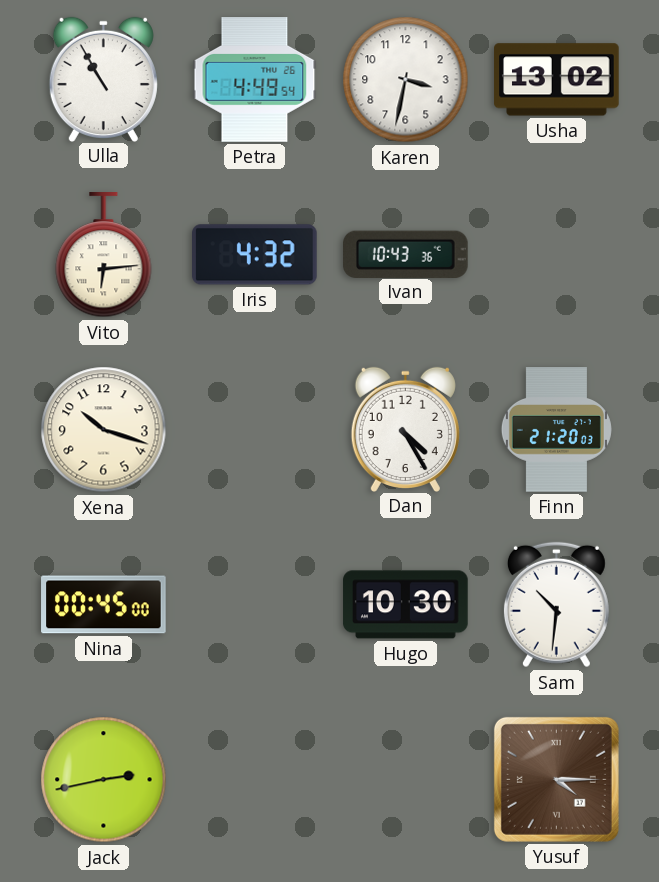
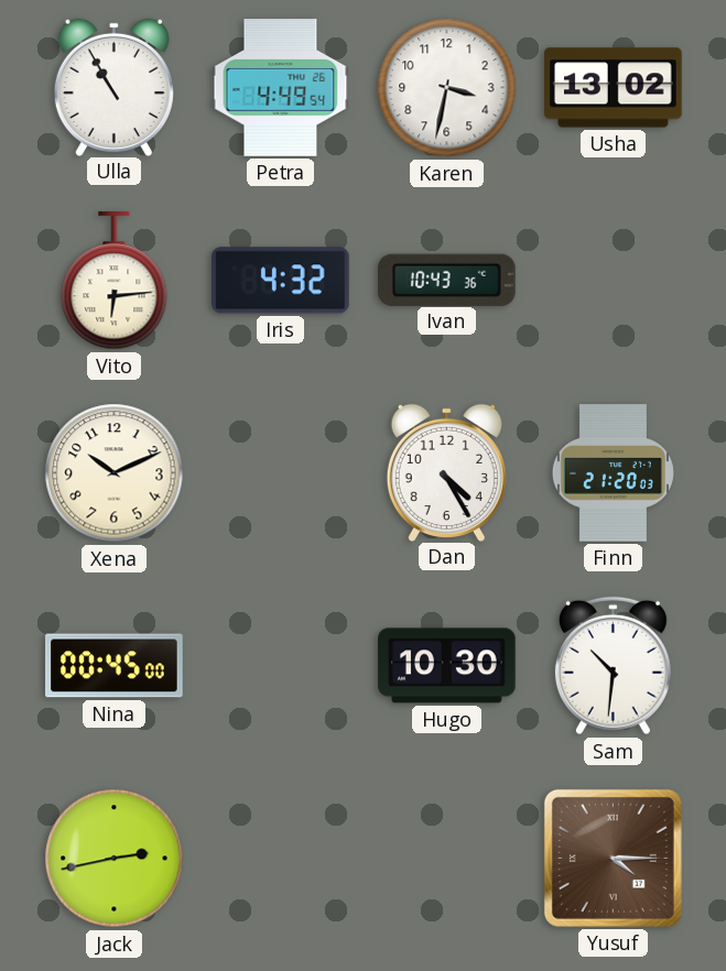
Xena: 10:18 -> 10:11
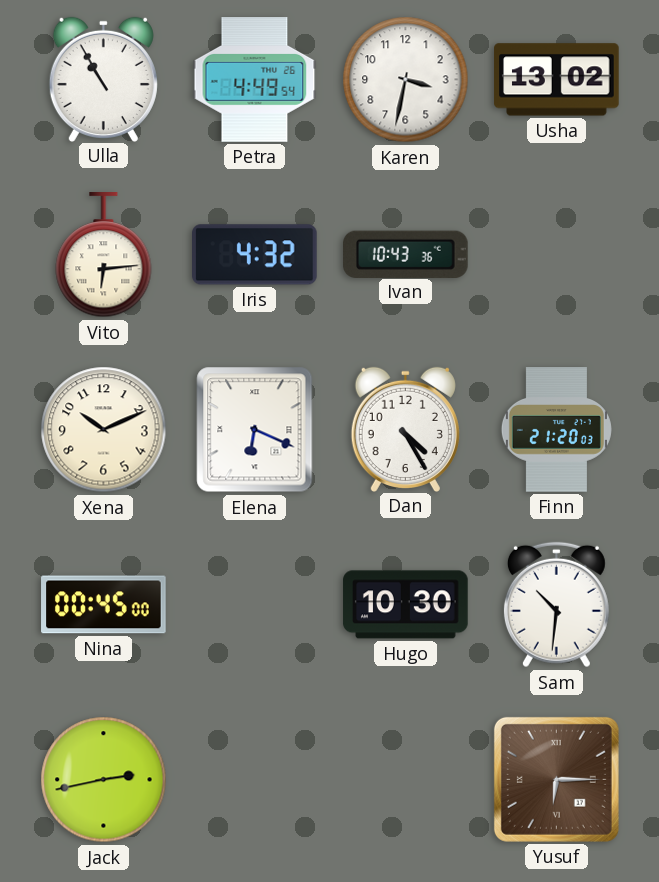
Elena: none -> 6:19
Yusuf: 4:15 -> 6:15
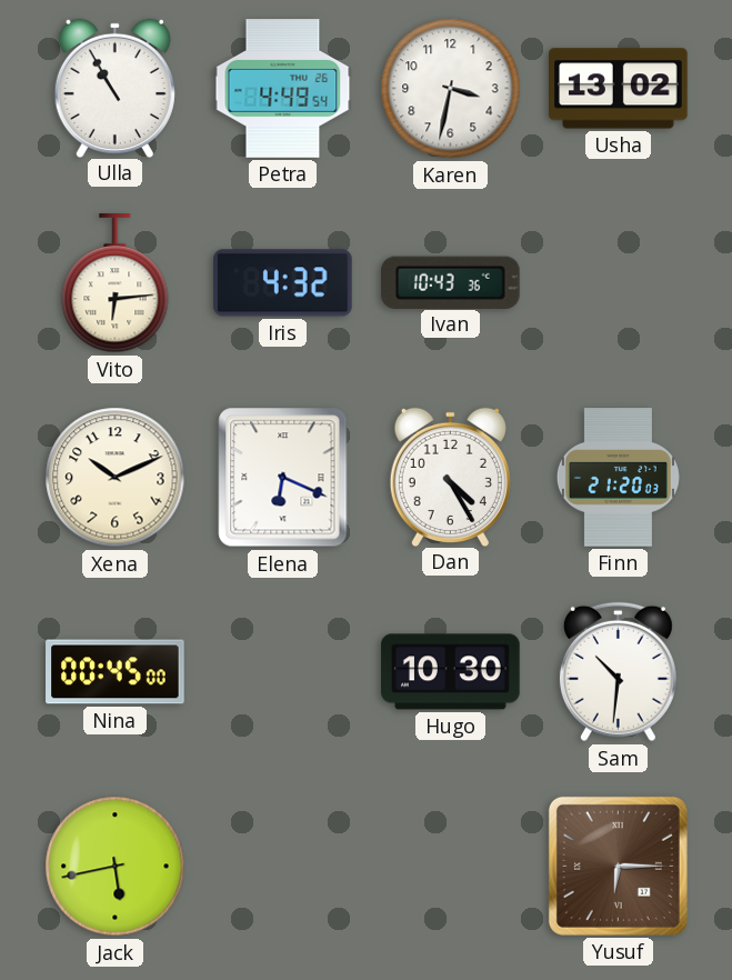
Jack: 2:43 -> 5:43
